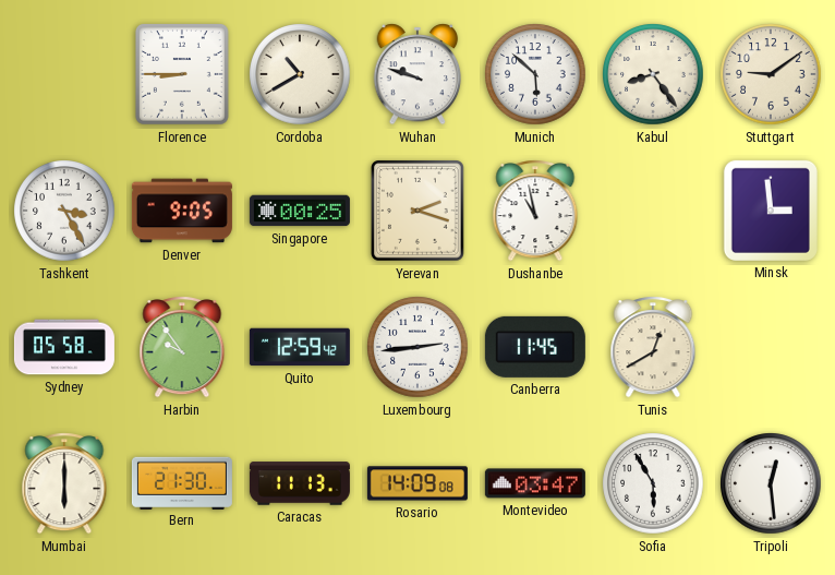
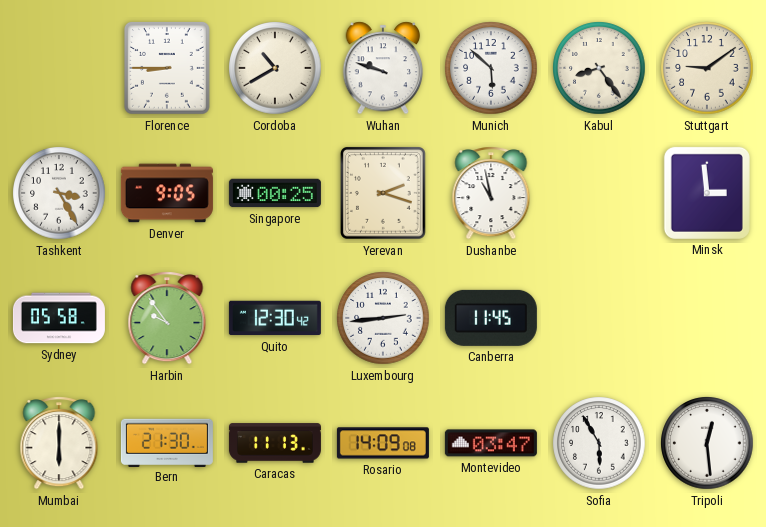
Quito: 12:59 -> 12:30
Tunis: 12:40 -> none
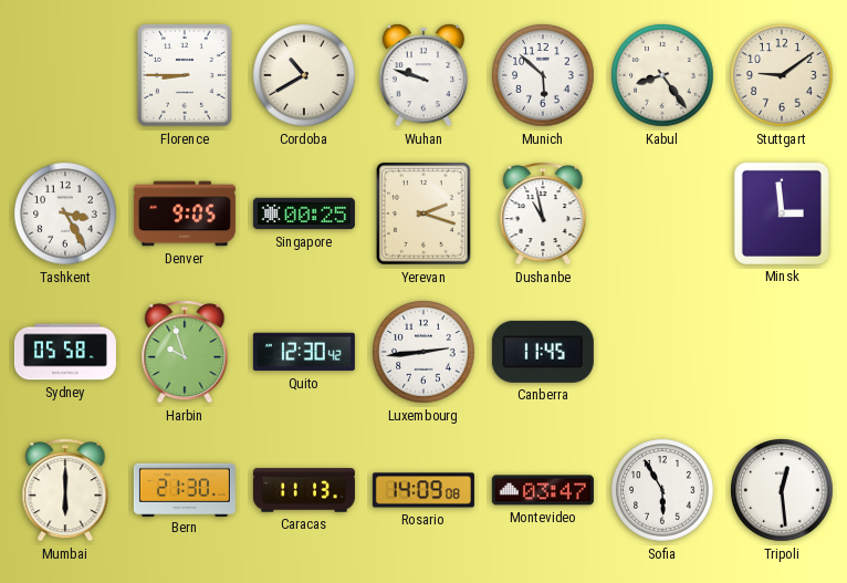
Harbin: 9:54 -> 9:57
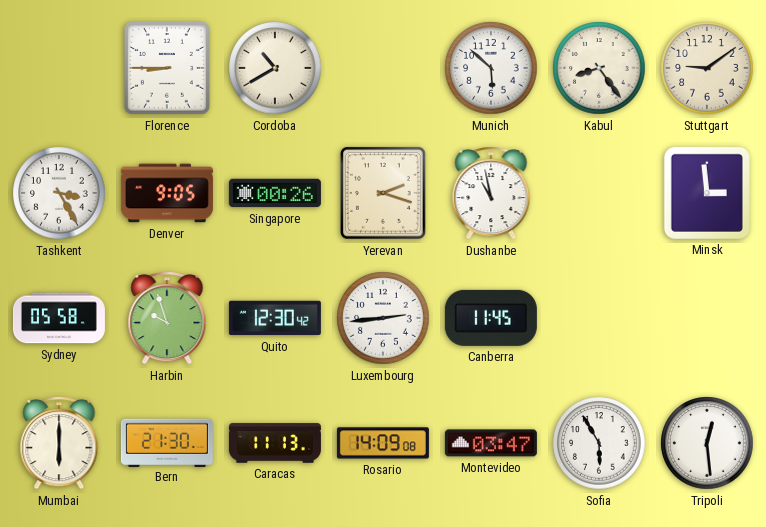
Wuhan: 9:48 -> none
Singapore: 00:25 -> 00:26
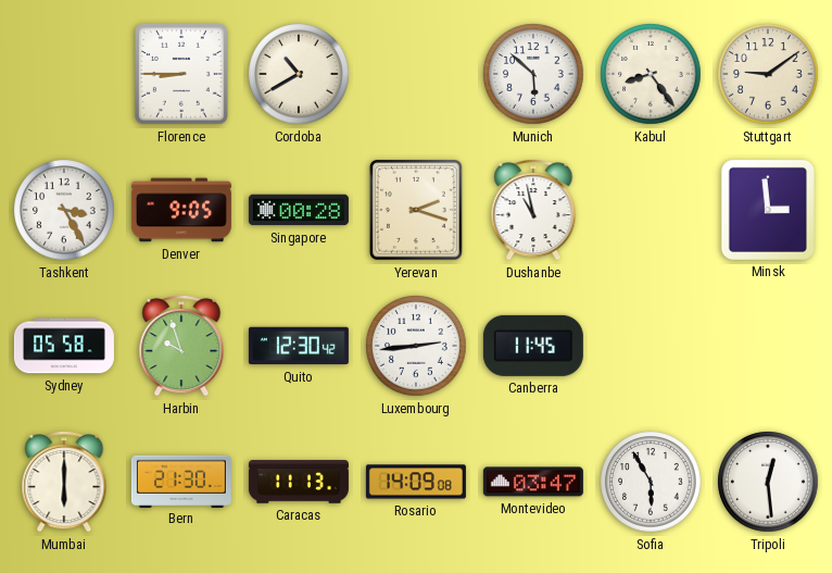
Singapore: 00:26 -> 00:28
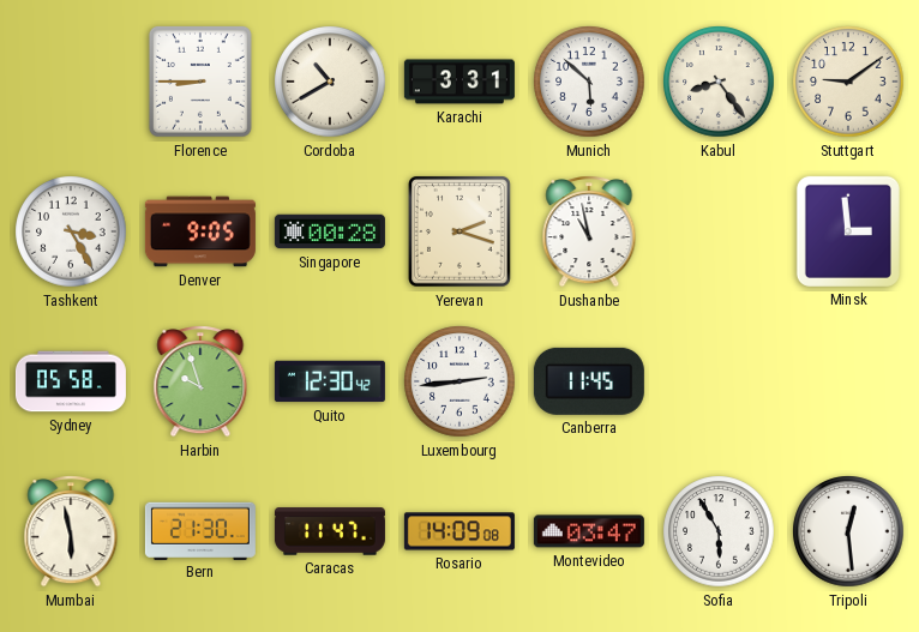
Karachi: none -> 3:31
Mumbai: 6:00 -> 5:58
Caracas: 11:13 -> 11:47
